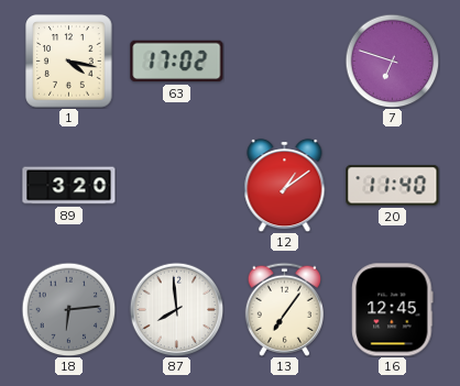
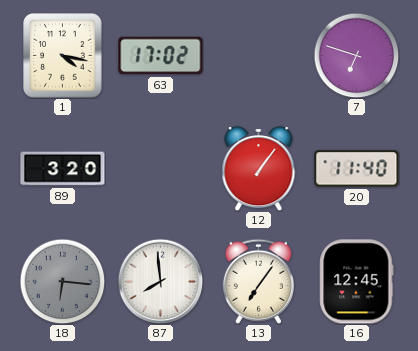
12: 1:09 -> 1:06
18: 6:14 -> 6:16
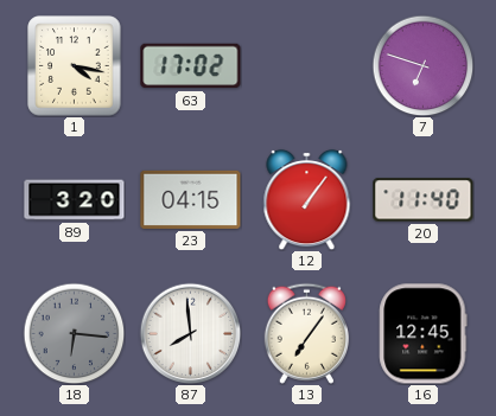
23: none -> 04:15
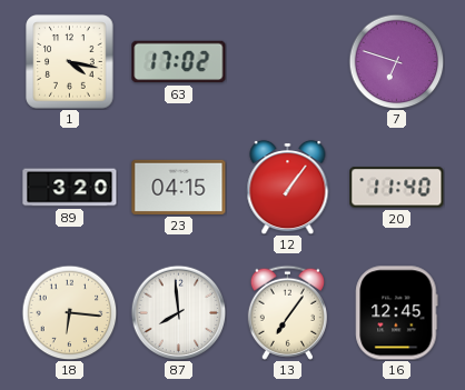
18 dial: grey -> cream
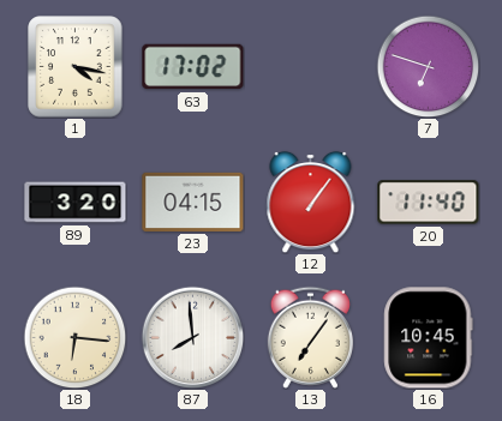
16: 12:45 -> 10:45
